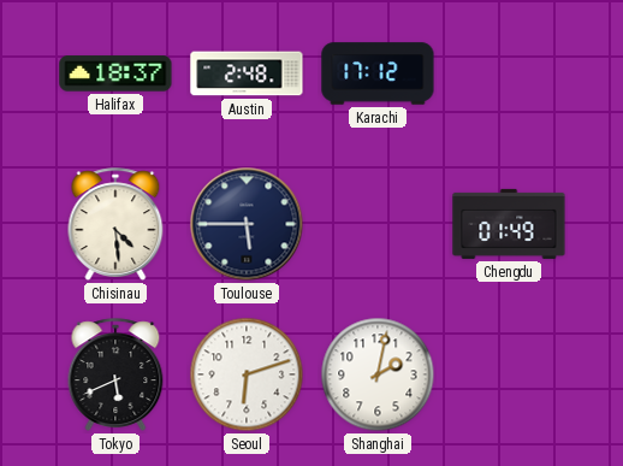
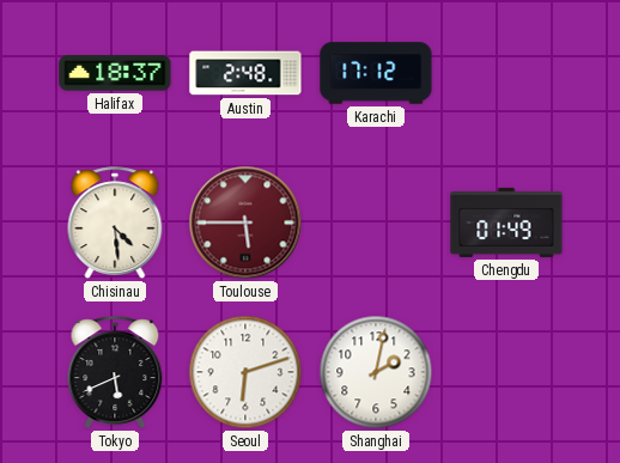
Toulouse dial: navy -> burgundy
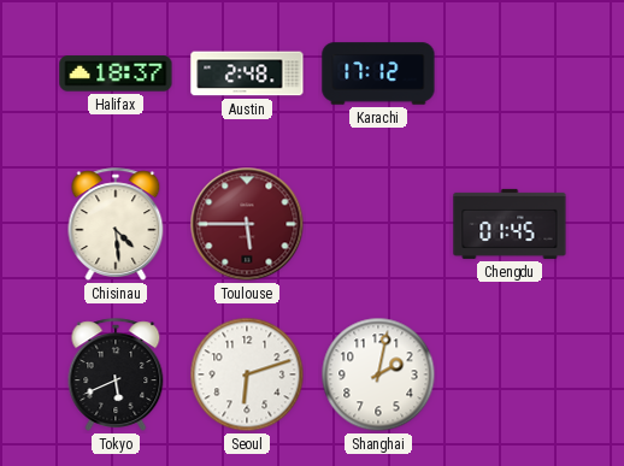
Chengdu: 01:49 -> 01:45
